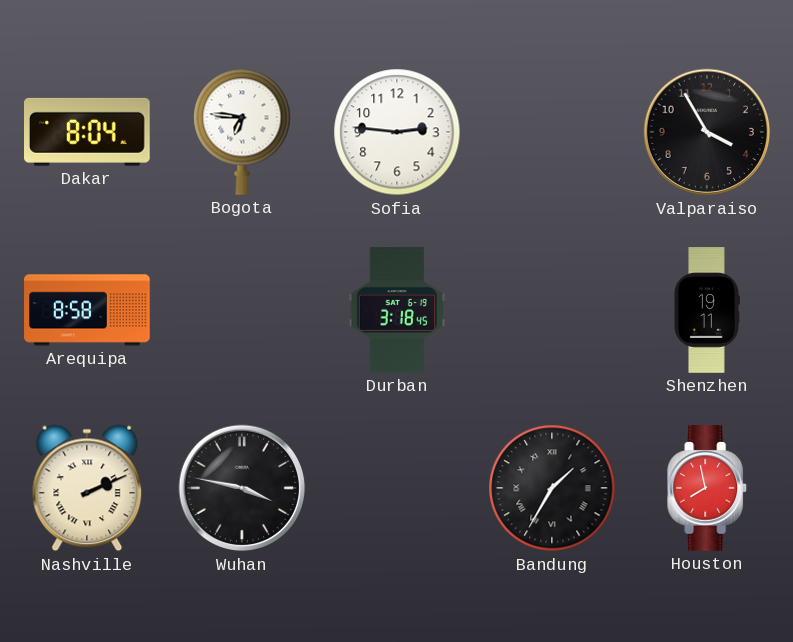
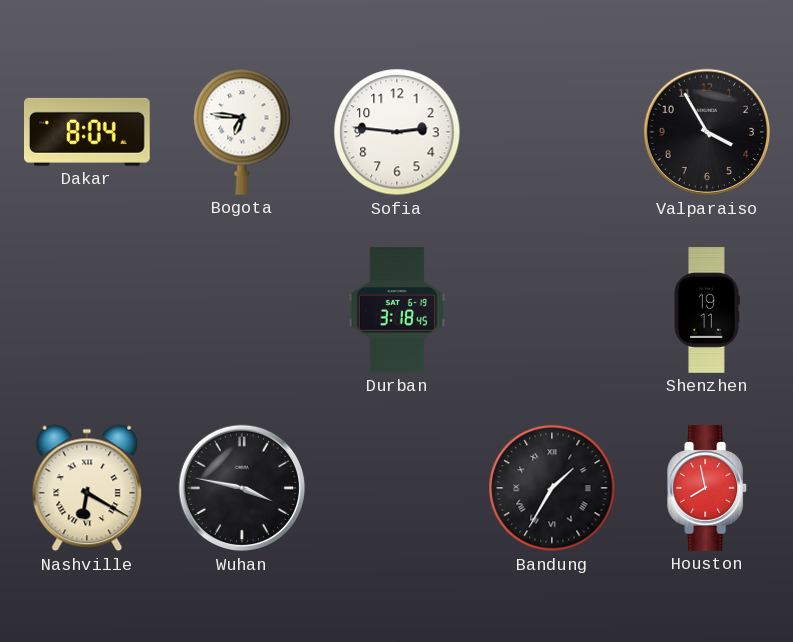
Arequipa: 8:58 -> none
Nashville: 2:11 -> 6:20
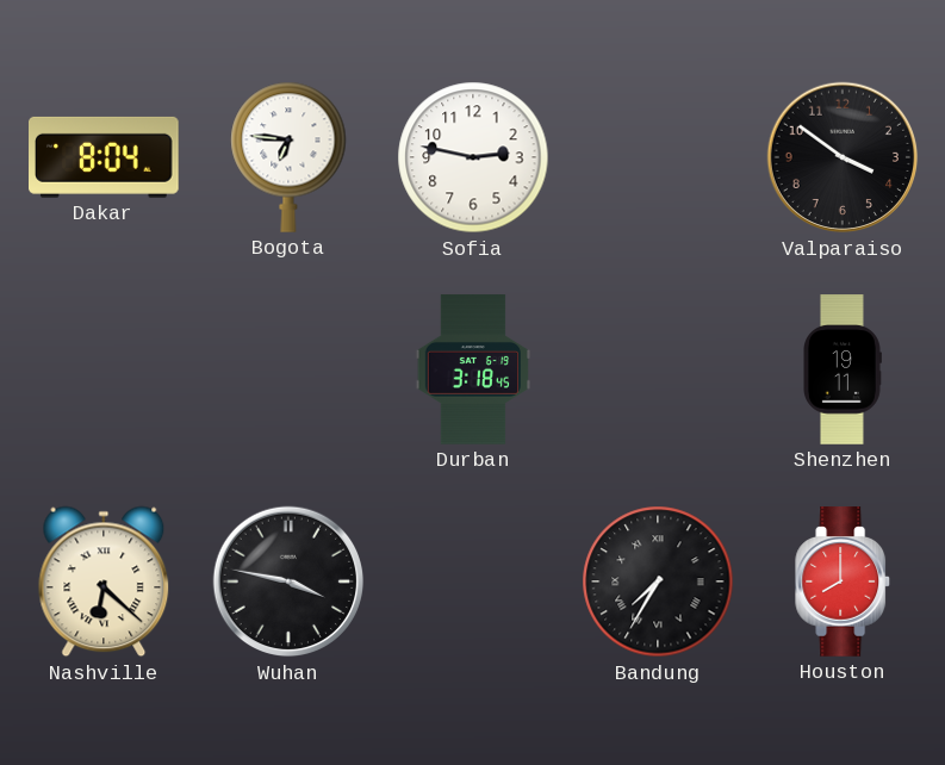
Sofia: 2:46 -> 2:47
Valparaiso: 3:55 -> 3:51
Nashville: 6:20 -> 6:22
Bandung: 1:35 -> 7:35
Houston: 7:58 -> 8:00
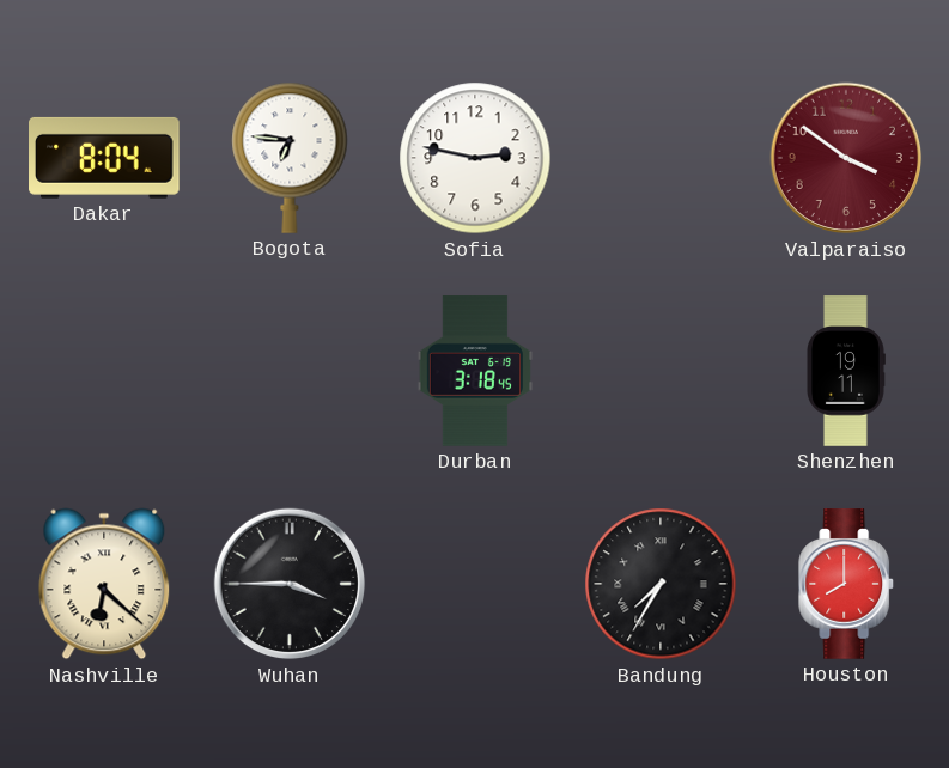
Valparaiso dial: black -> burgundy
Wuhan: 3:47 -> 3:45
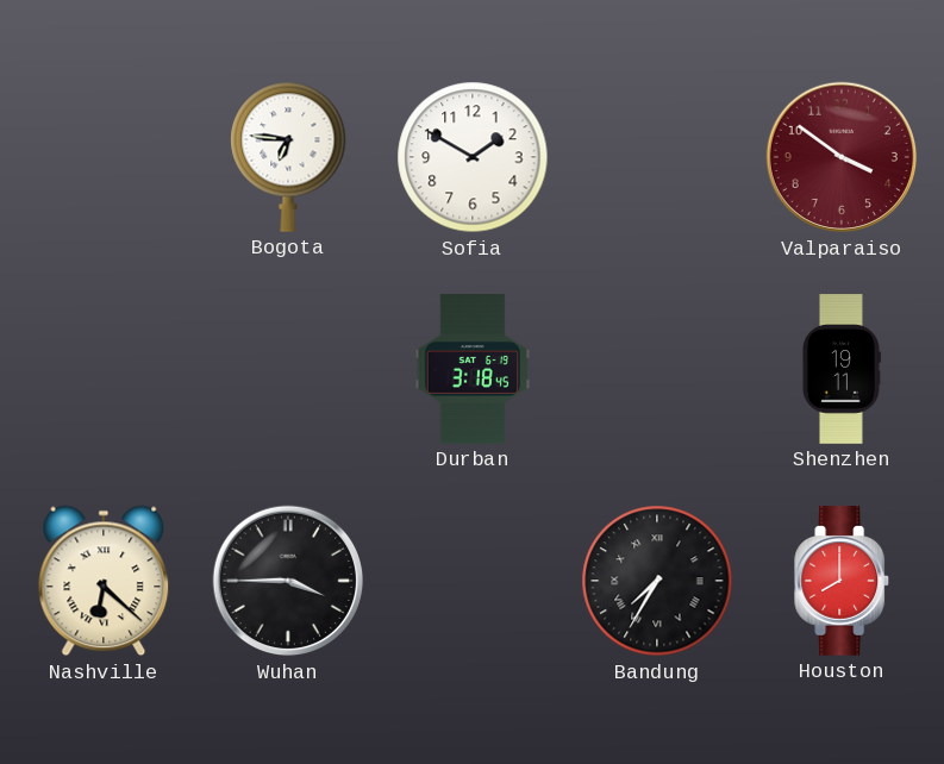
Dakar: 8:04 -> none
Sofia: 2:47 -> 1:50
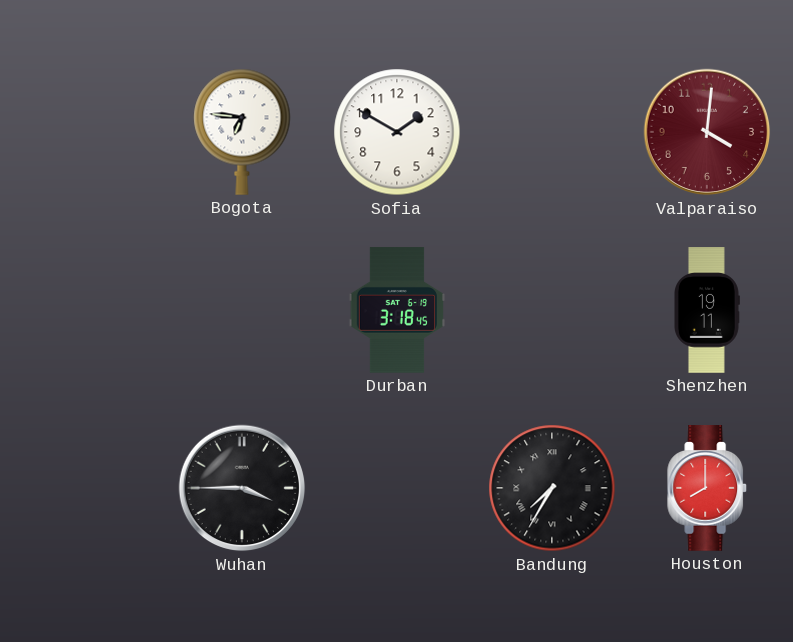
Valparaiso: 3:51 -> 4:01
Nashville: 6:22 -> none
